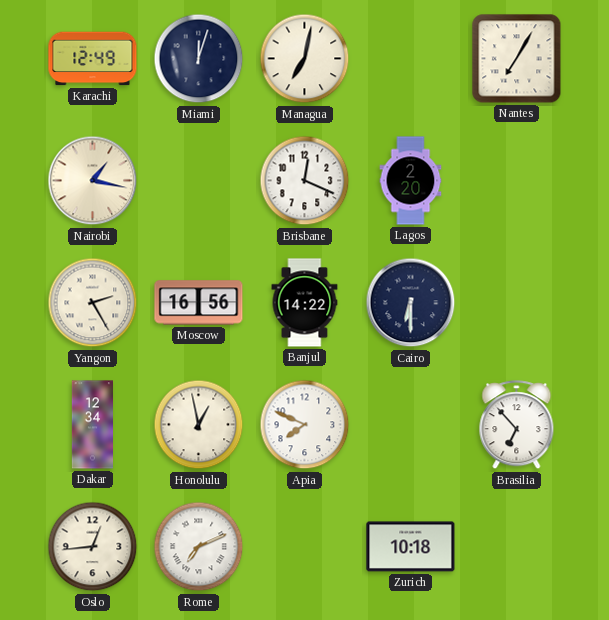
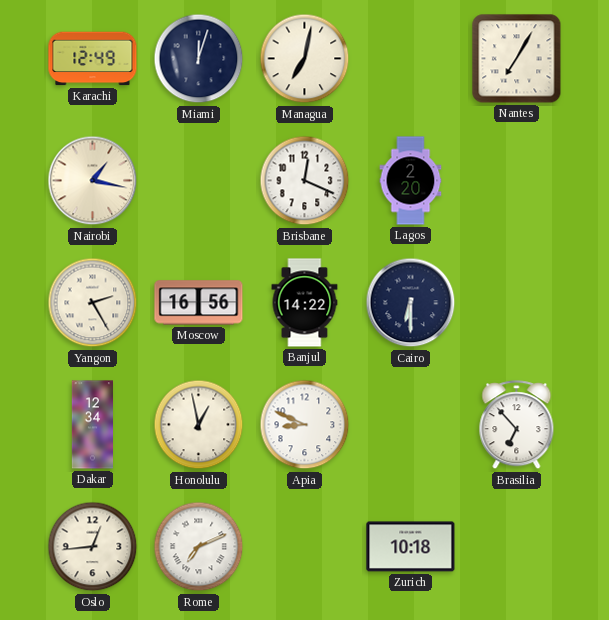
Apia: 7:49 -> 8:49
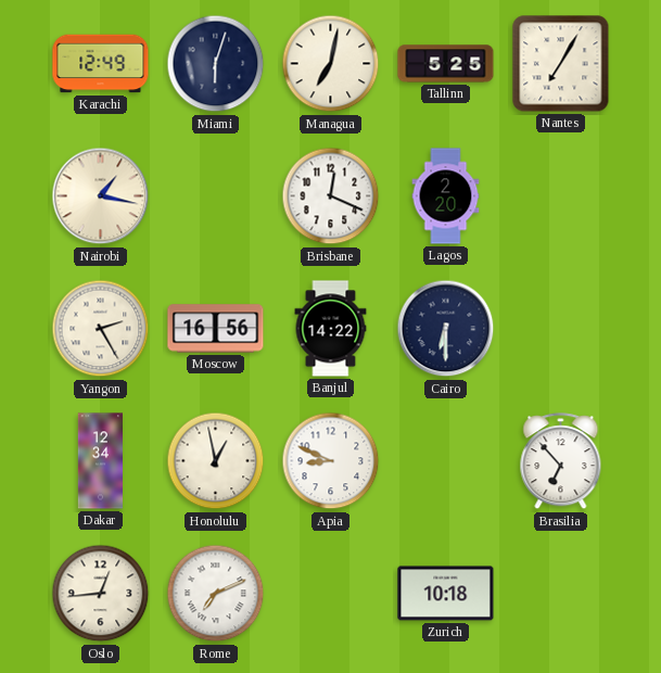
Miami: 12:03 -> 6:03
Tallinn: none -> 5:25
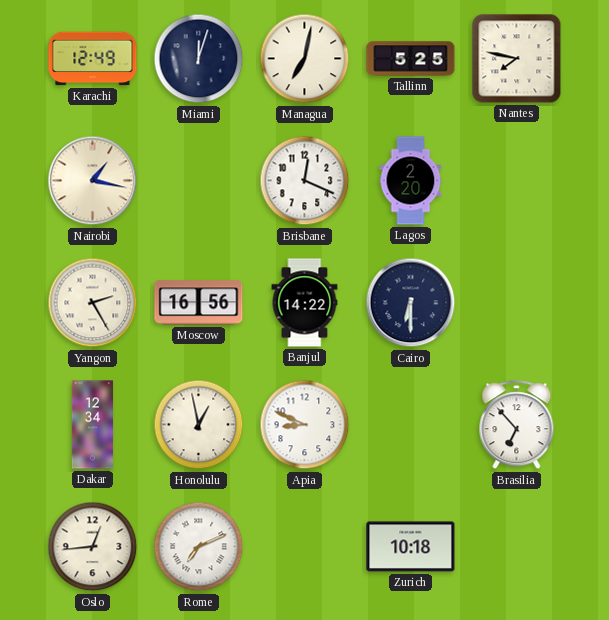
Miami: 6:03 -> 12:03
Nantes: 7:05 -> 7:47
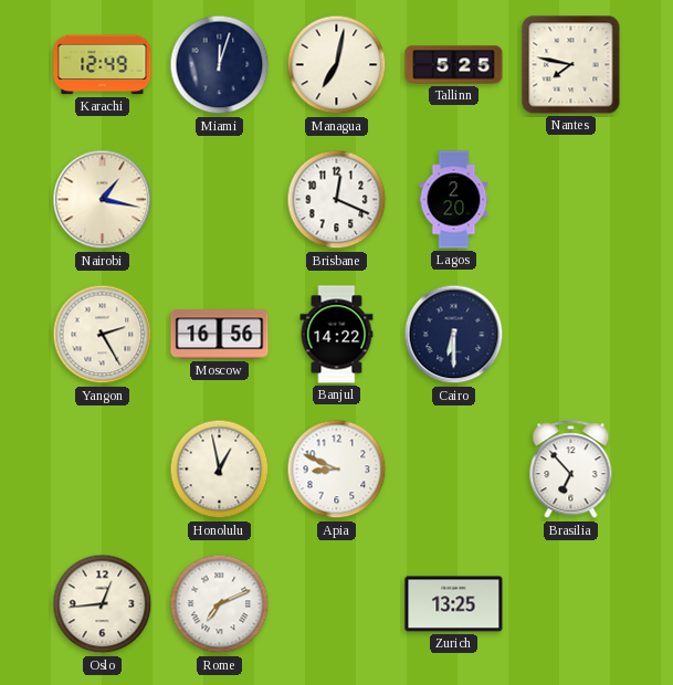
Dakar: 12:34 -> none
Zurich: 10:18 -> 13:25
